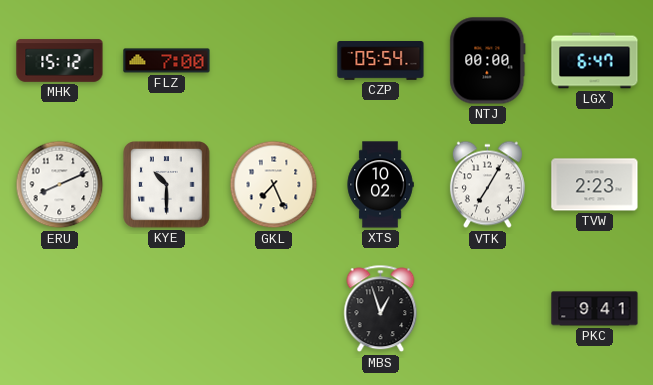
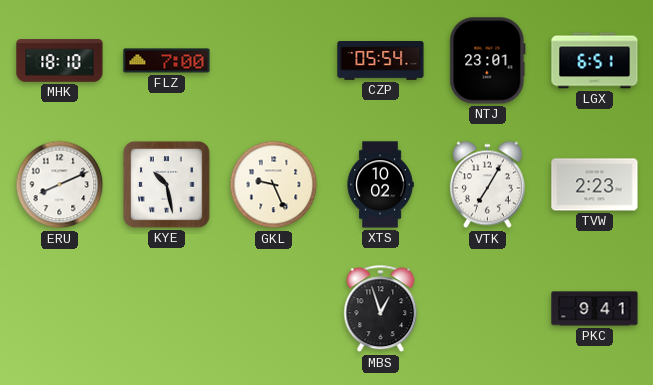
MHK: 15:12 -> 18:10
NTJ: 00:00 -> 23:01
LGX: 6:47 -> 6:51
KYE: 10:30 -> 10:28
GKL: 7:26 -> 9:26
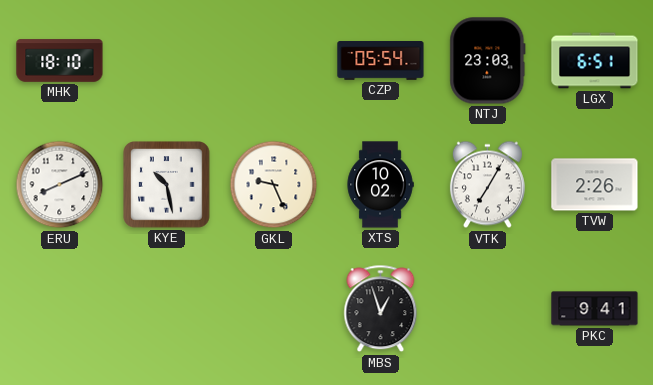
FLZ: 7:00 -> none
NTJ: 23:01 -> 23:03
TVW: 2:23 -> 2:26
